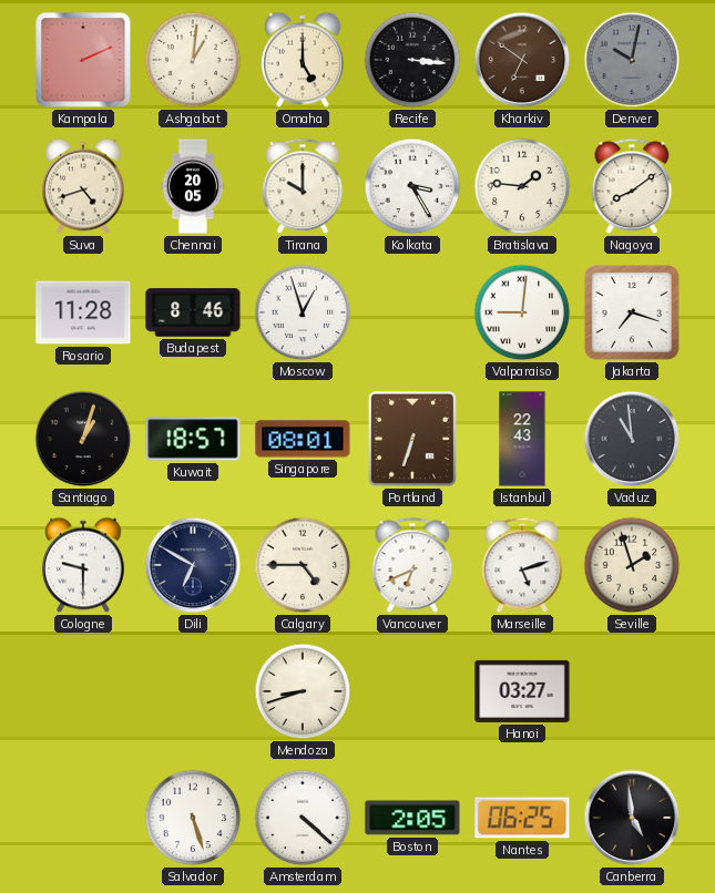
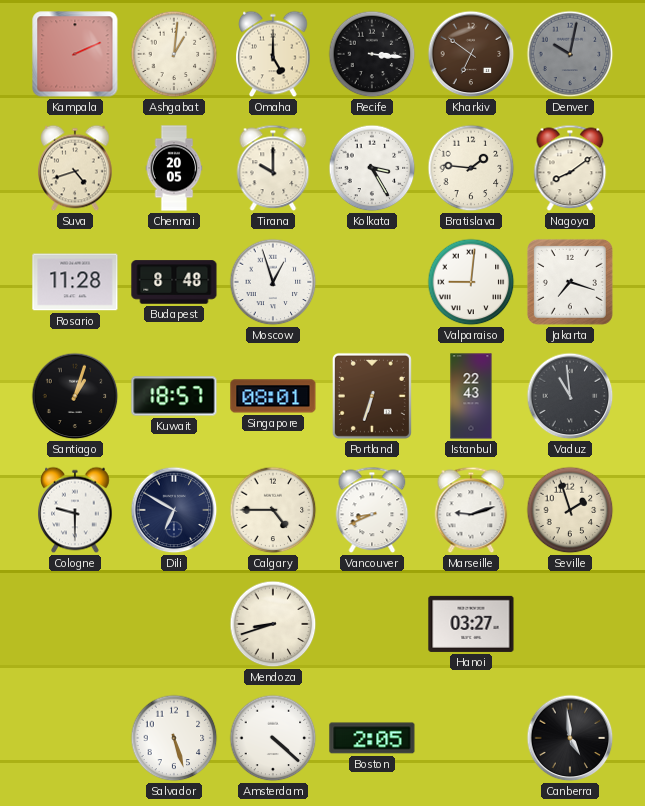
Budapest: 8:46 -> 8:48
Vancouver: 6:41 -> 8:41
Marseille: 5:12 -> 9:12
Nantes: 06:25 -> none
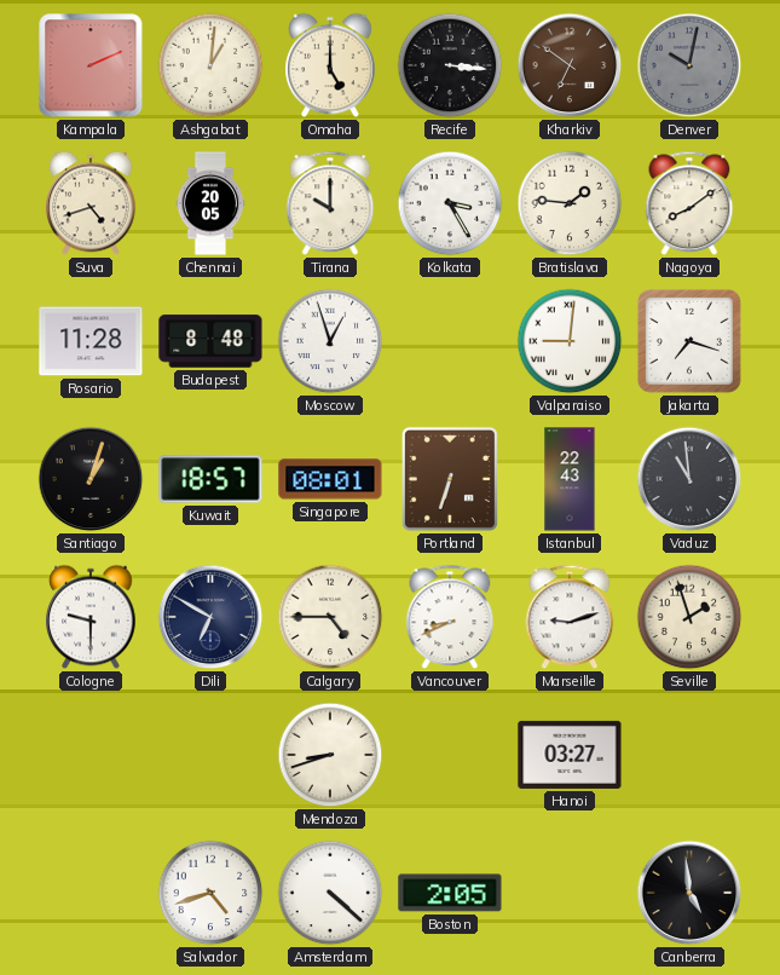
Salvador: 5:27 -> 4:42
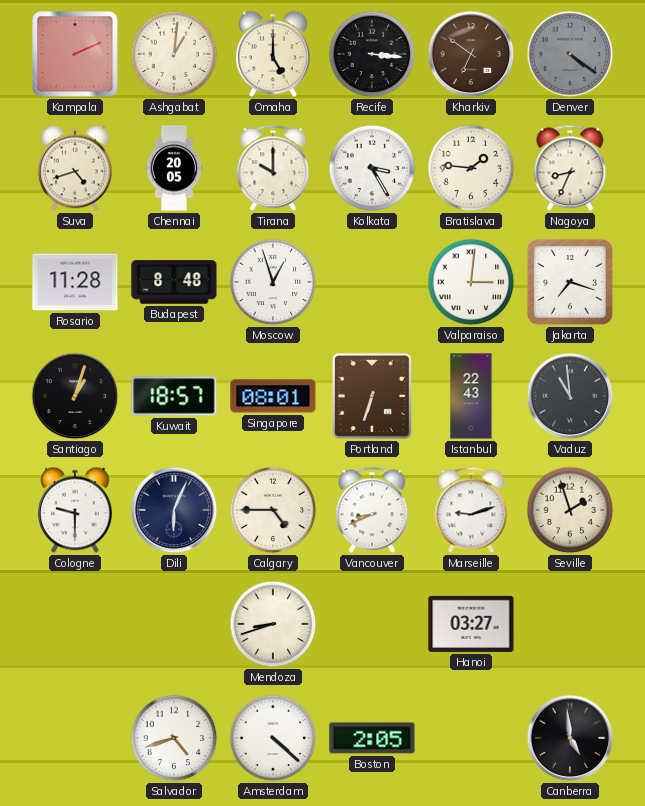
Denver: 10:02 -> 4:21
Nagoya: 8:09 -> 8:34
Valparaiso: 9:01 -> 3:01
Dili: 6:50 -> 6:04
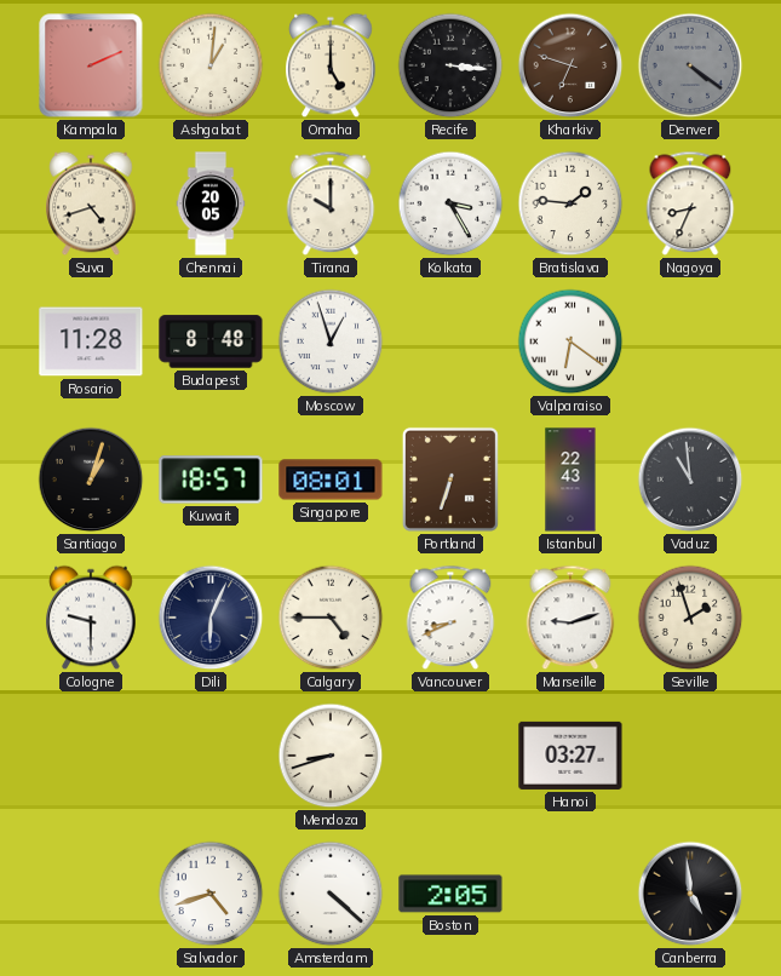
Kharkiv: 6:51 -> 6:48
Valparaiso: 3:01 -> 6:21
Jakarta: 7:18 -> none
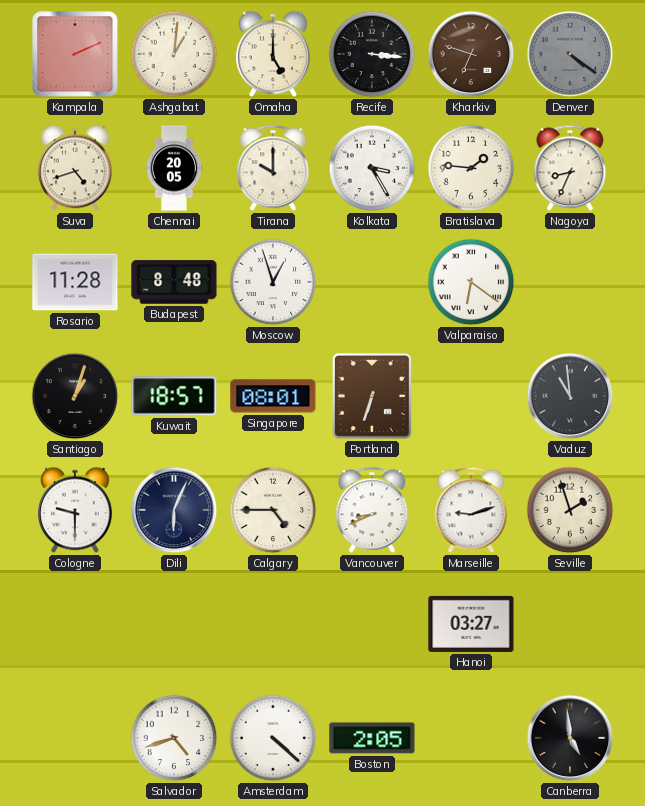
Istanbul: 22:43 -> none
Mendoza: 8:42 -> none
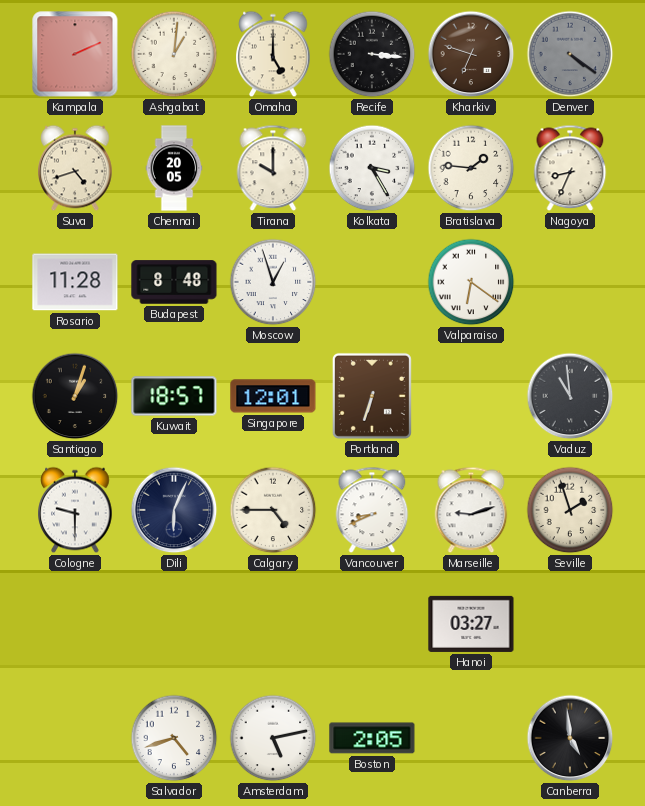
Singapore: 08:01 -> 12:01
Amsterdam: 4:22 -> 5:13
